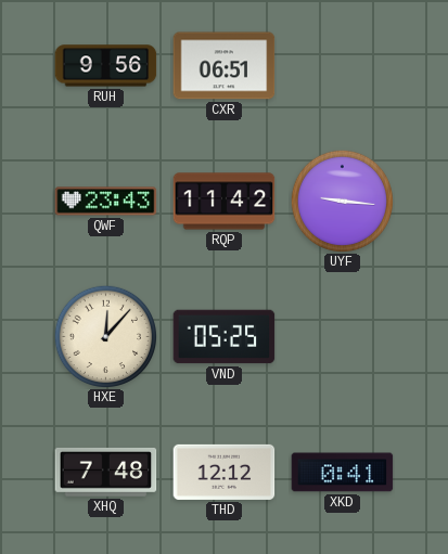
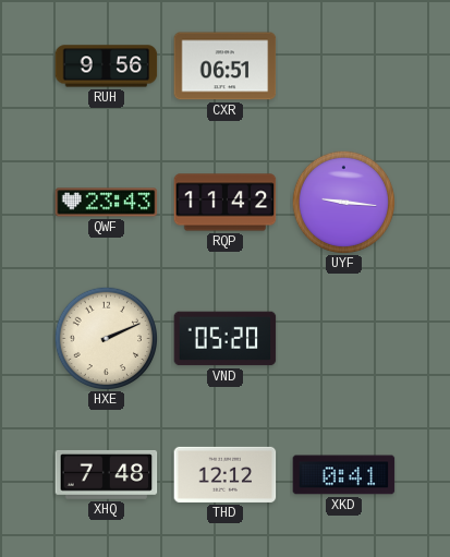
HXE: 12:07 -> 2:11
VND: 05:25 -> 05:20
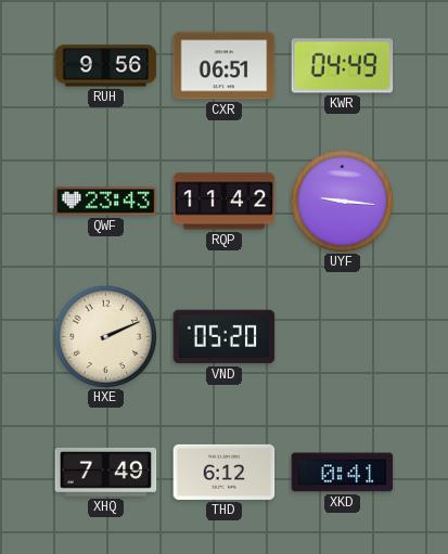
KWR: none -> 04:49
XHQ: 7:48 -> 7:49
THD: 12:12 -> 6:12
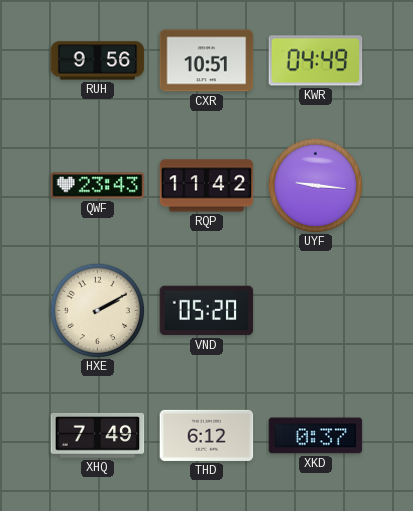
CXR: 06:51 -> 10:51
HXE: 2:11 -> 2:10
XKD: 0:41 -> 0:37
